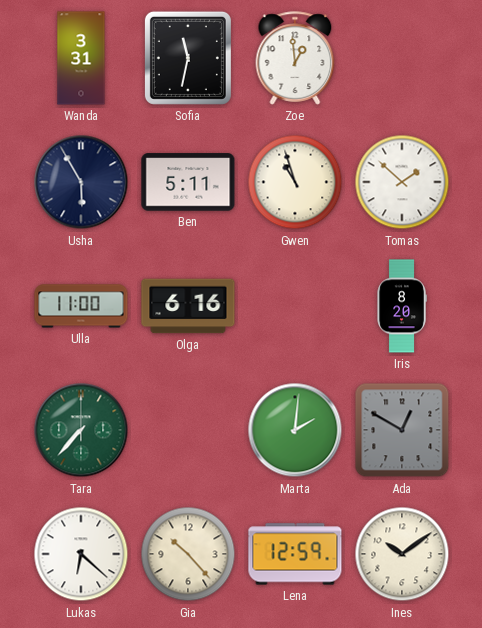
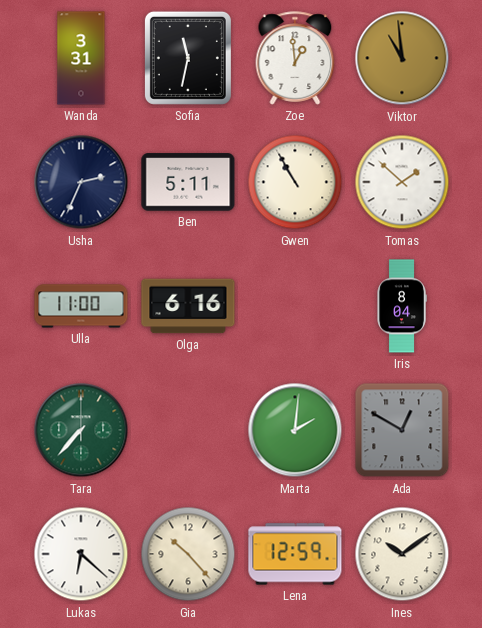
Viktor: none -> 10:59
Usha: 5:55 -> 2:34
Gwen: 10:57 -> 10:55
Iris: 8:20 -> 8:04
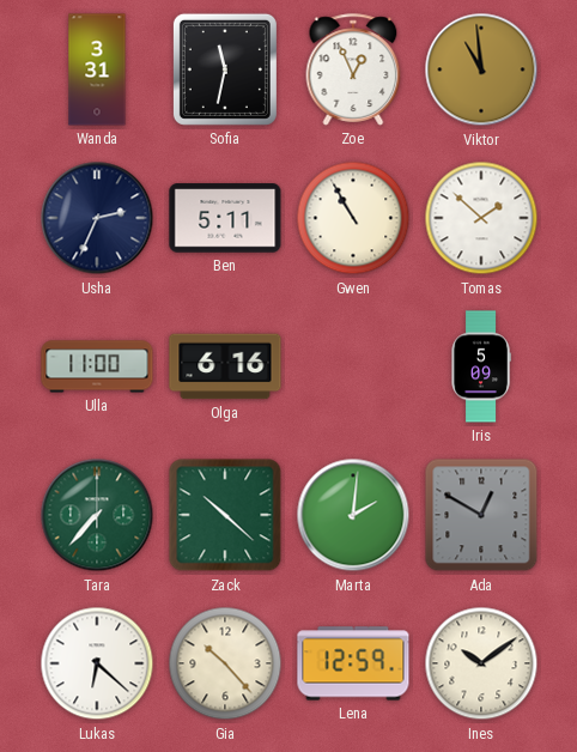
Zoe: 12:59 -> 12:56
Iris: 8:04 -> 5:09
Zack: none -> 10:22
